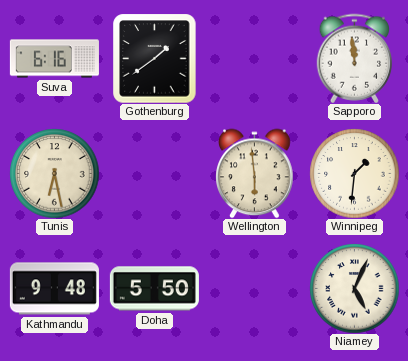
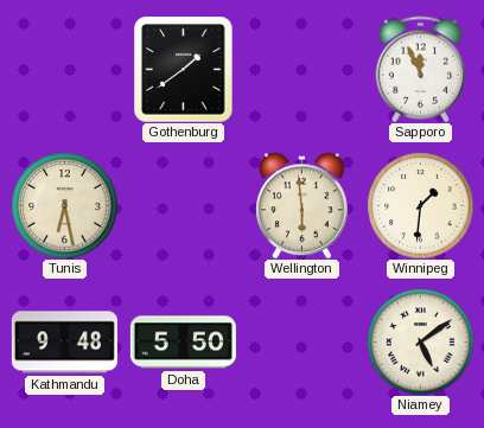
Suva: 6:16 -> none
Sapporo: 11:59 -> 11:56
Niamey: 5:04 -> 5:09
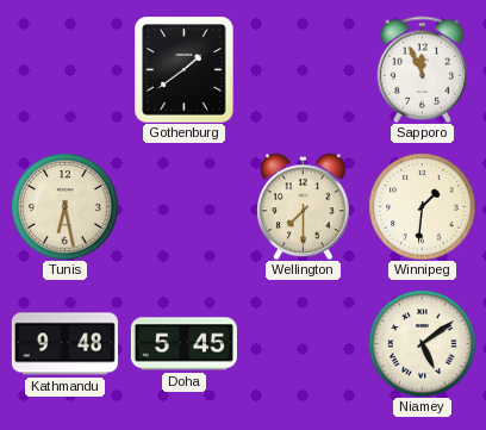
Wellington: 5:59 -> 7:30
Doha: 5:50 -> 5:45
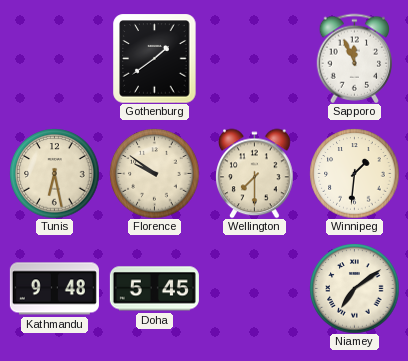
Florence: none -> 9:51
Niamey: 5:09 -> 7:09
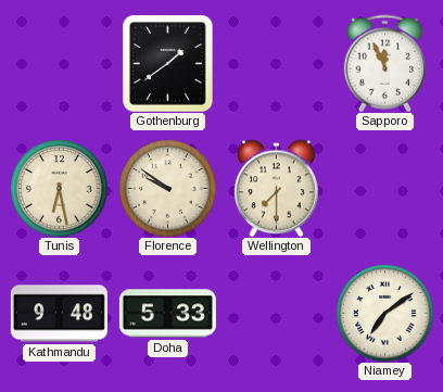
Winnipeg: 1:31 -> none
Doha: 5:45 -> 5:33
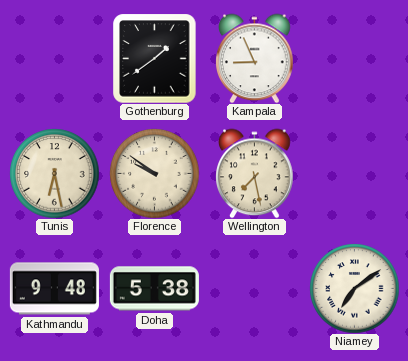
Kampala: none -> 8:56
Sapporo: 11:56 -> none
Wellington: 7:30 -> 7:28
Doha: 5:33 -> 5:38
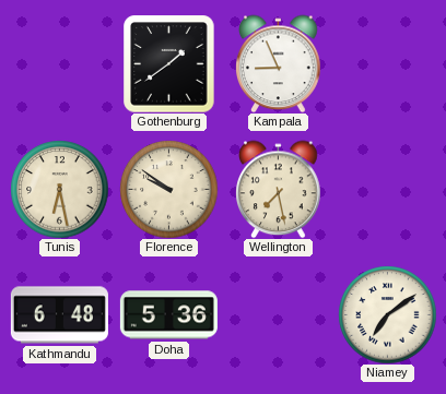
Kathmandu: 9:48 -> 6:48
Doha: 5:38 -> 5:36
